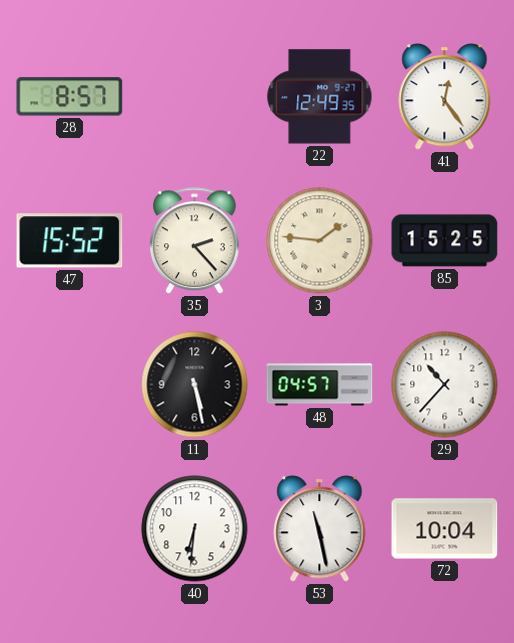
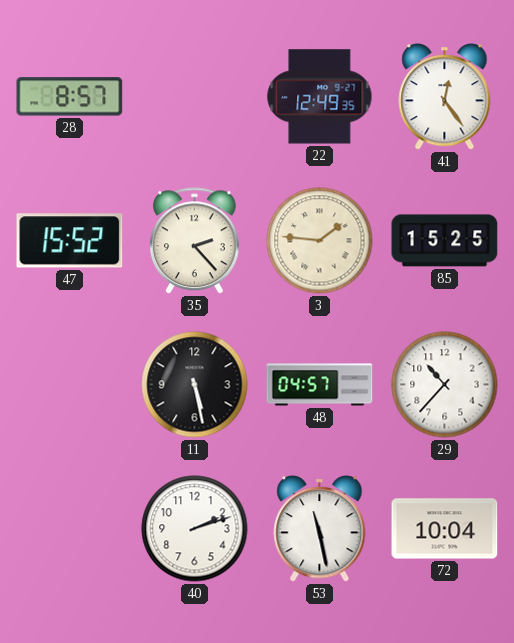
40: 6:31 -> 2:12
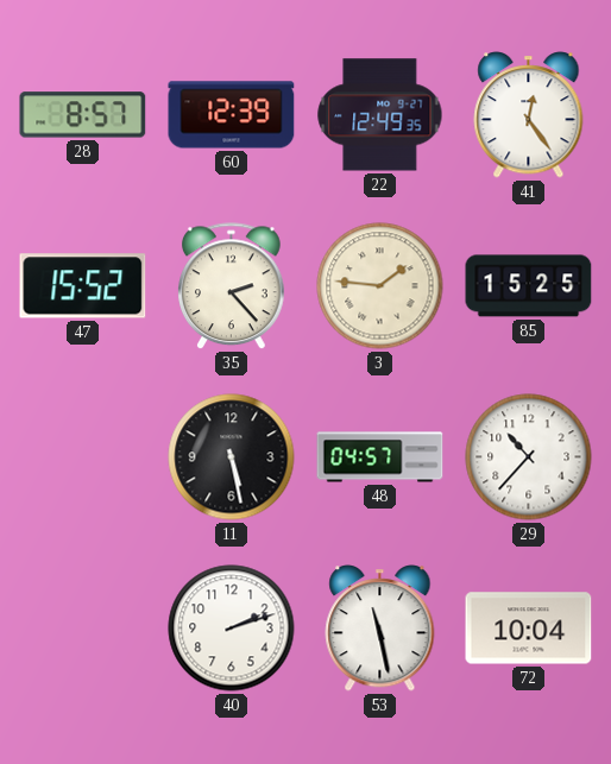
60: none -> 12:39
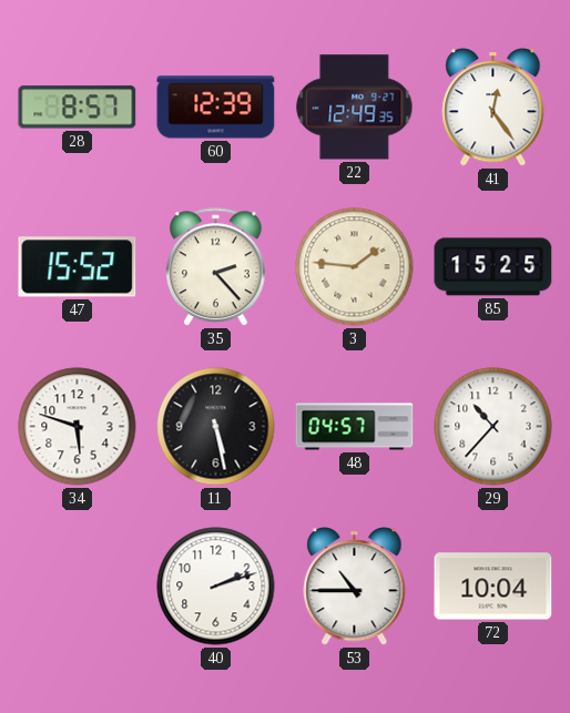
34: none -> 5:48
53: 11:28 -> 10:45
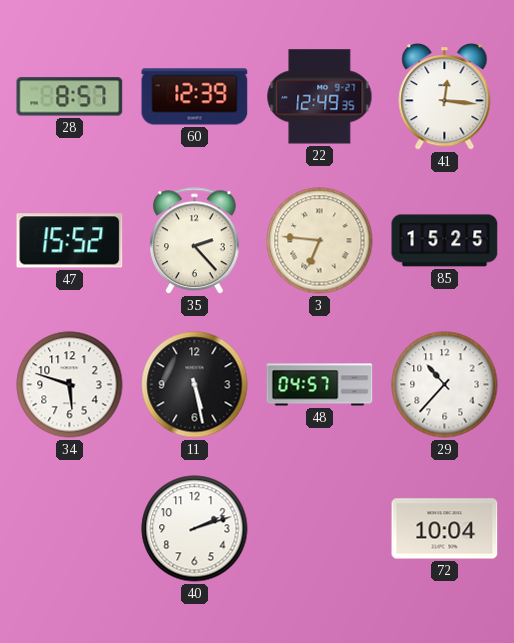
41: 12:24 -> 12:16
3: 1:46 -> 6:46
53: 10:45 -> none
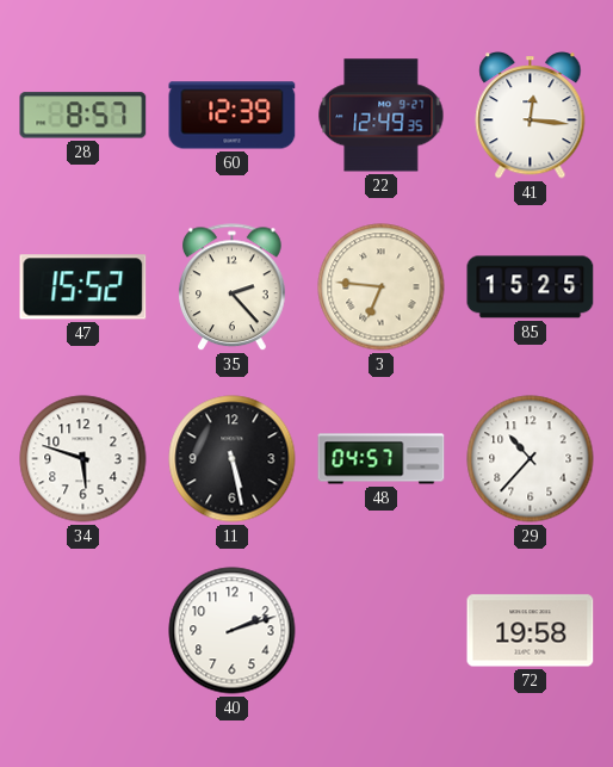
72: 10:04 -> 19:58
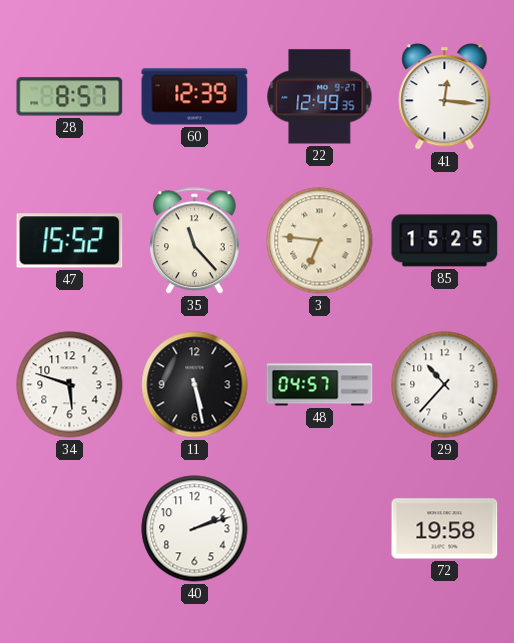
35: 2:23 -> 11:23
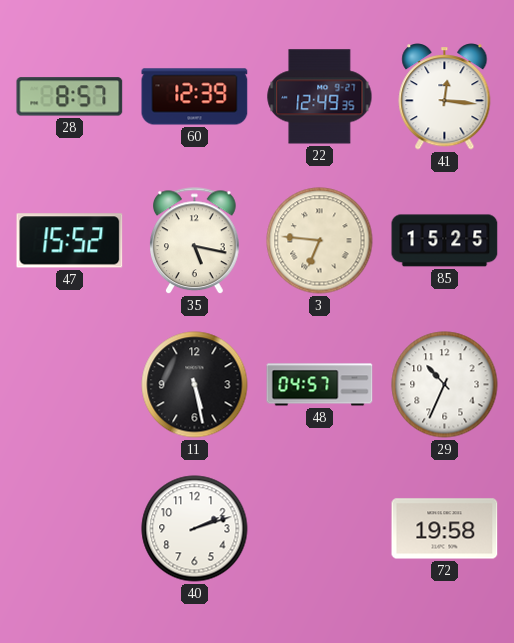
35: 11:23 -> 5:17
34: 5:48 -> none
29: 10:37 -> 10:34
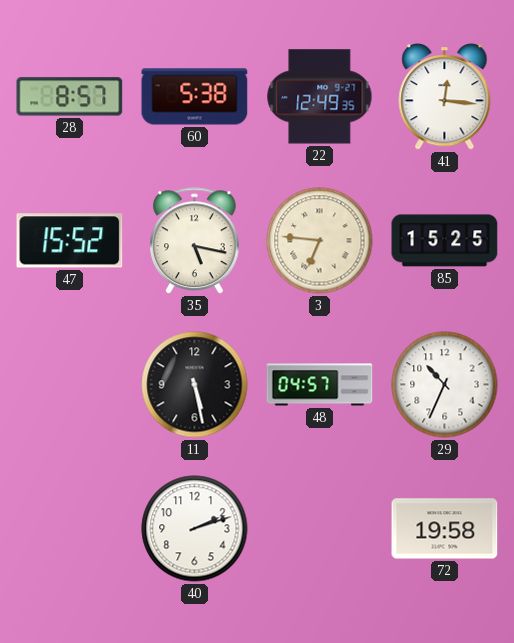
60: 12:39 -> 5:38
